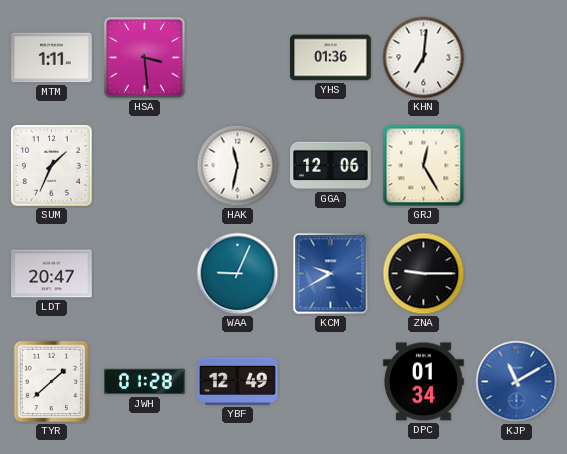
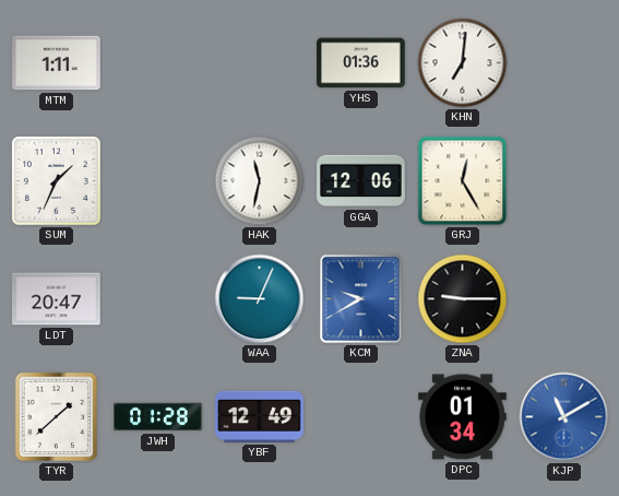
HSA: 3:29 -> none
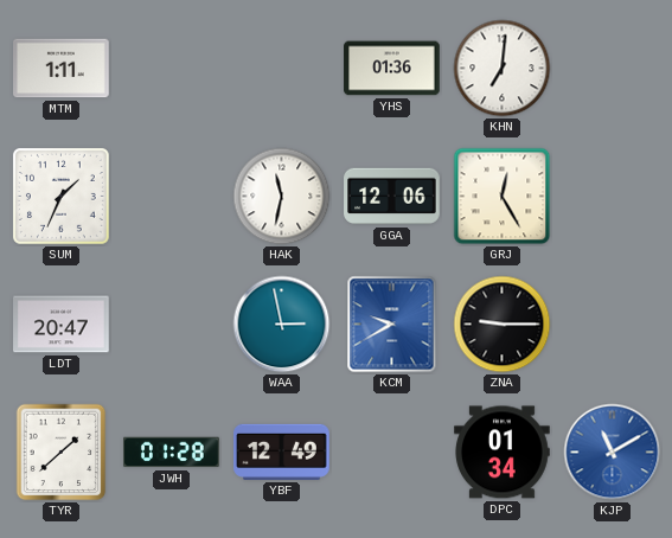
WAA: 9:04 -> 2:58
